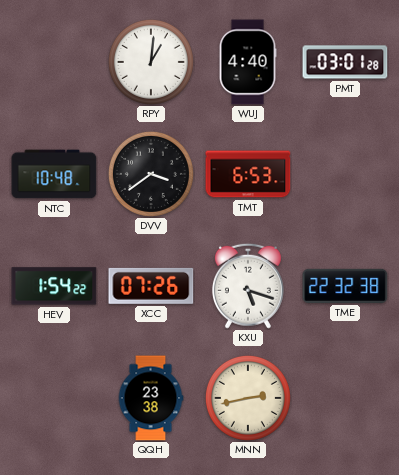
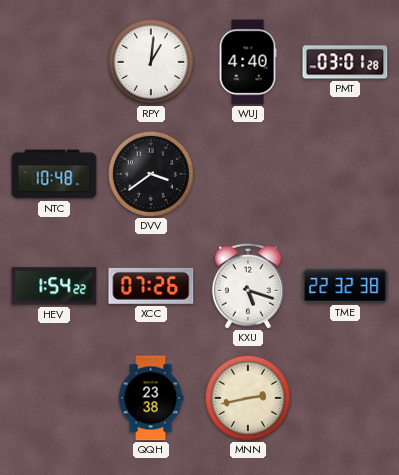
TMT: 6:53 -> none
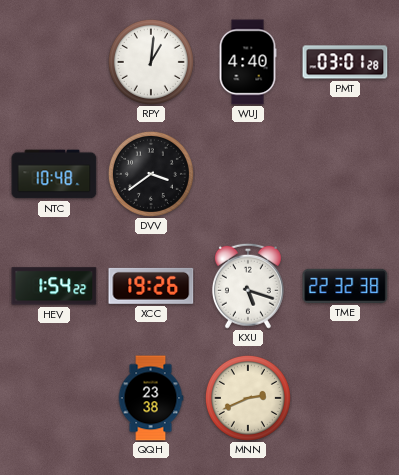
XCC: 07:26 -> 19:26
MNN: 2:43 -> 2:41
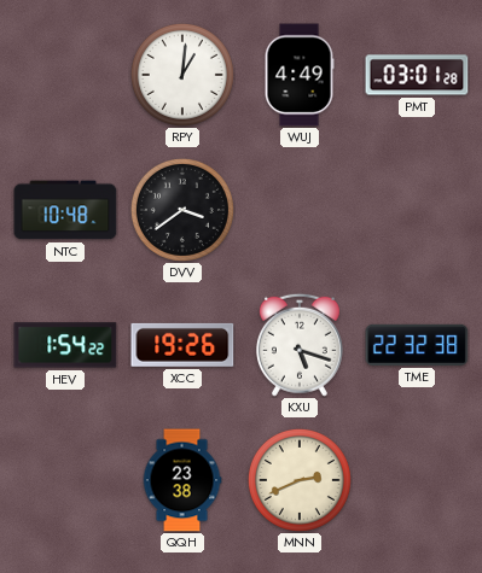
WUJ: 4:40 -> 4:49
